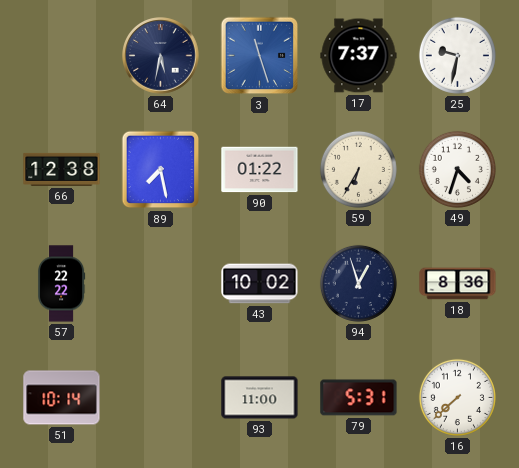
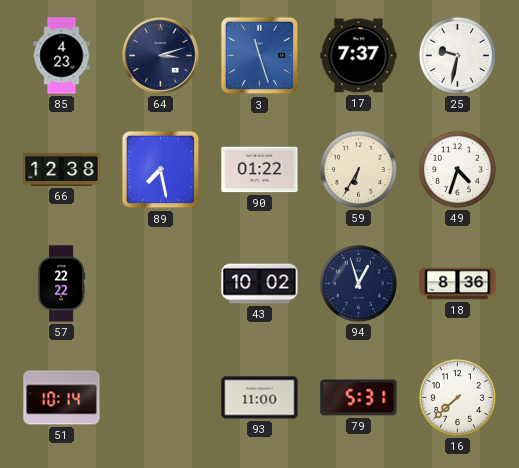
85: none -> 4:23
64: 5:32 -> 3:12
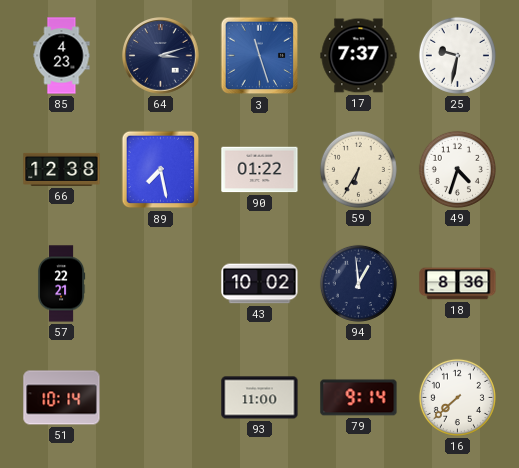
57: 22:22 -> 22:21
94: 12:57 -> 12:59
79: 5:31 -> 9:14
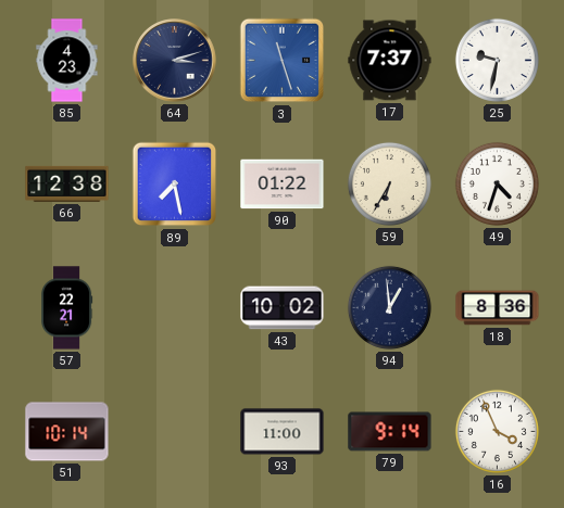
16: 7:38 -> 3:56
